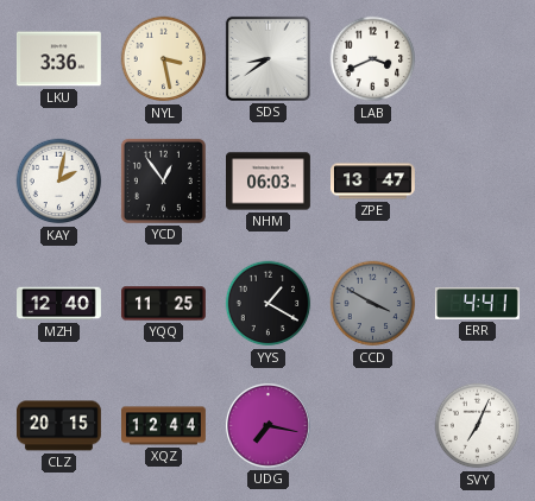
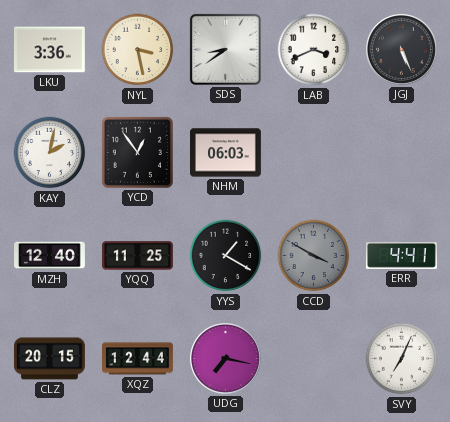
JGJ: none -> 5:26
ZPE: 13:47 -> none
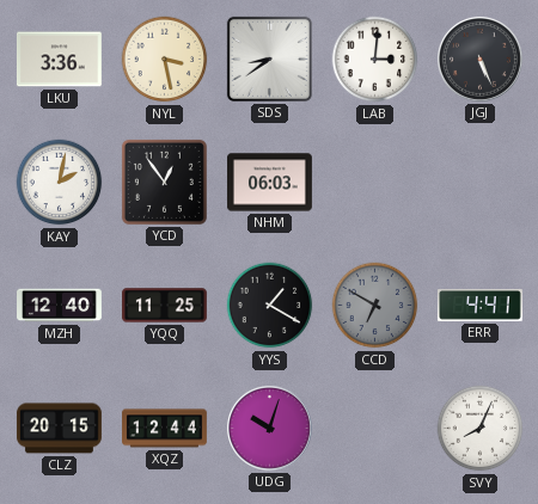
LAB: 3:41 -> 3:01
CCD: 3:50 -> 6:50
UDG: 7:17 -> 10:03
SVY: 7:04 -> 8:04
